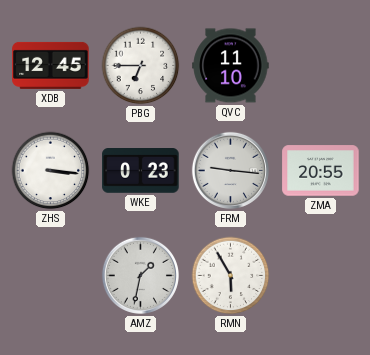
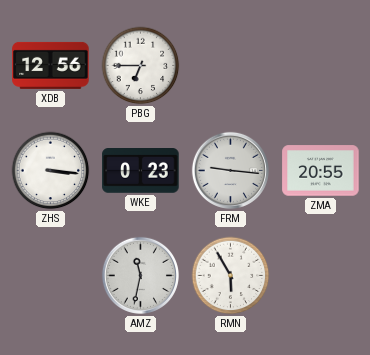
XDB: 12:45 -> 12:56
QVC: 11:10 -> none
AMZ: 1:32 -> 11:32
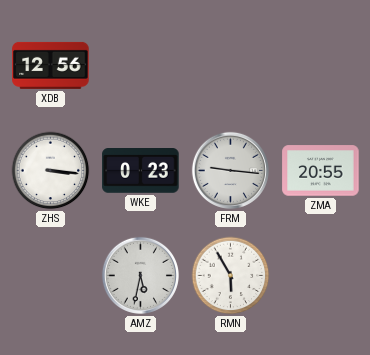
PBG: 6:45 -> none
AMZ: 11:32 -> 5:32
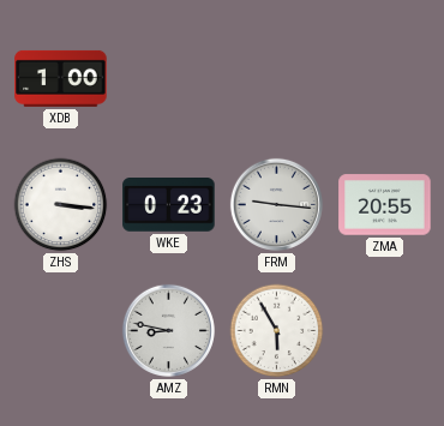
XDB: 12:56 -> 1:00
AMZ: 5:32 -> 8:47
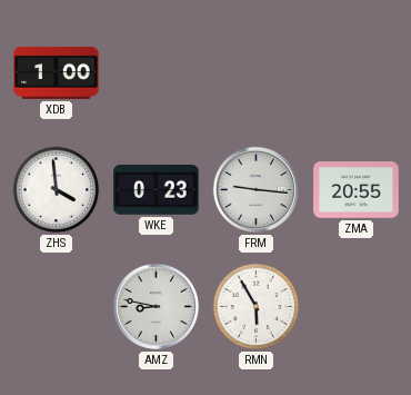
ZHS: 3:16 -> 3:59
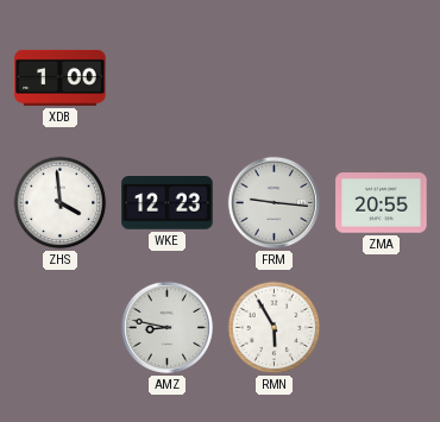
WKE: 0:23 -> 12:23
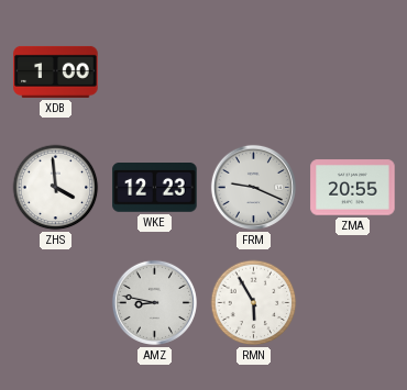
FRM: 9:16 -> 9:19
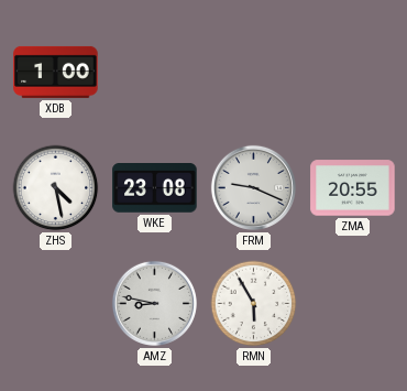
ZHS: 3:59 -> 4:28
WKE: 12:23 -> 23:08
